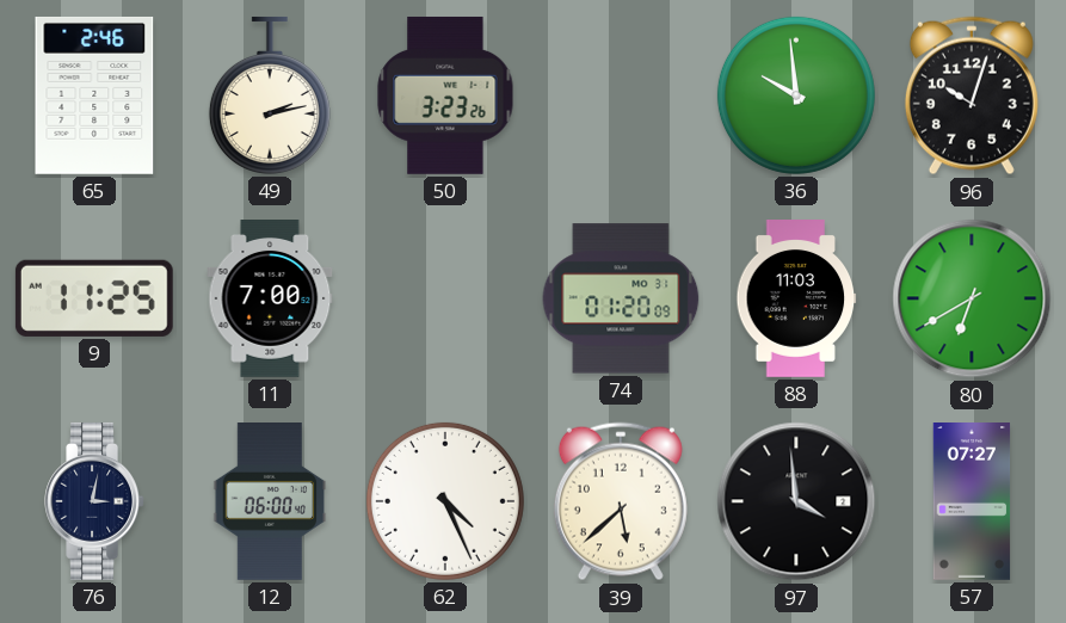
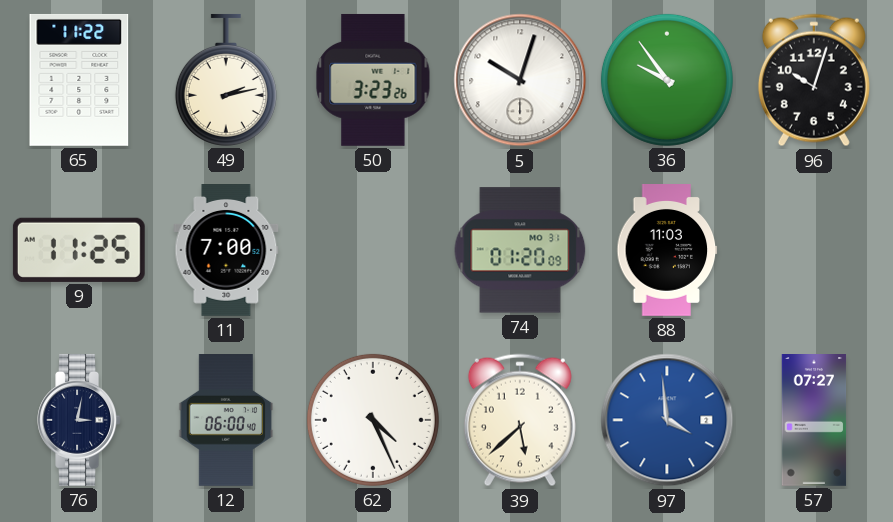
65: 2:46 -> 11:22
5: none -> 10:03
36: 9:59 -> 9:54
80: 6:40 -> none
97 dial: black -> blue
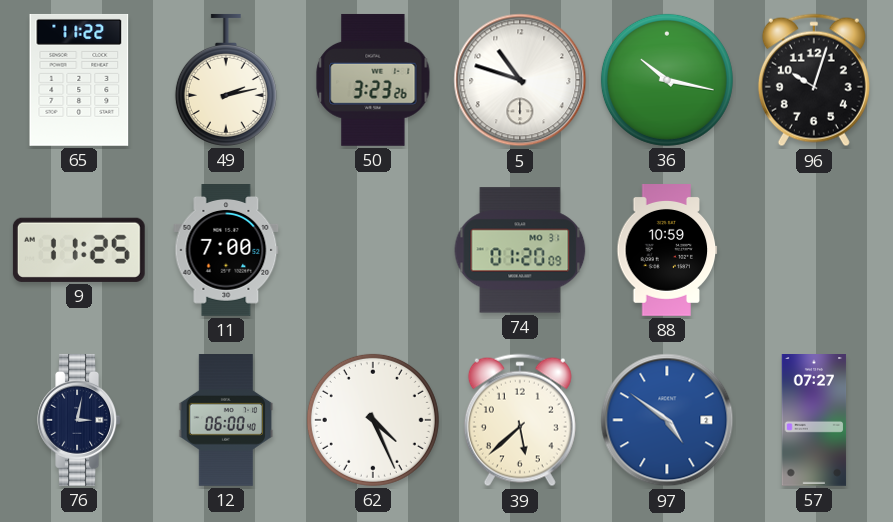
5: 10:03 -> 10:48
36: 9:54 -> 10:17
88: 11:03 -> 10:59
97: 3:59 -> 4:51
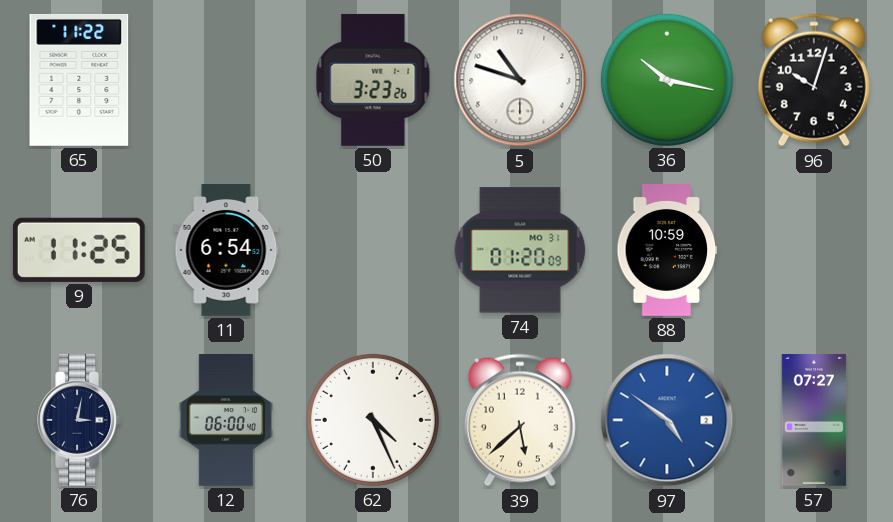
49: 2:13 -> none
11: 7:00 -> 6:54
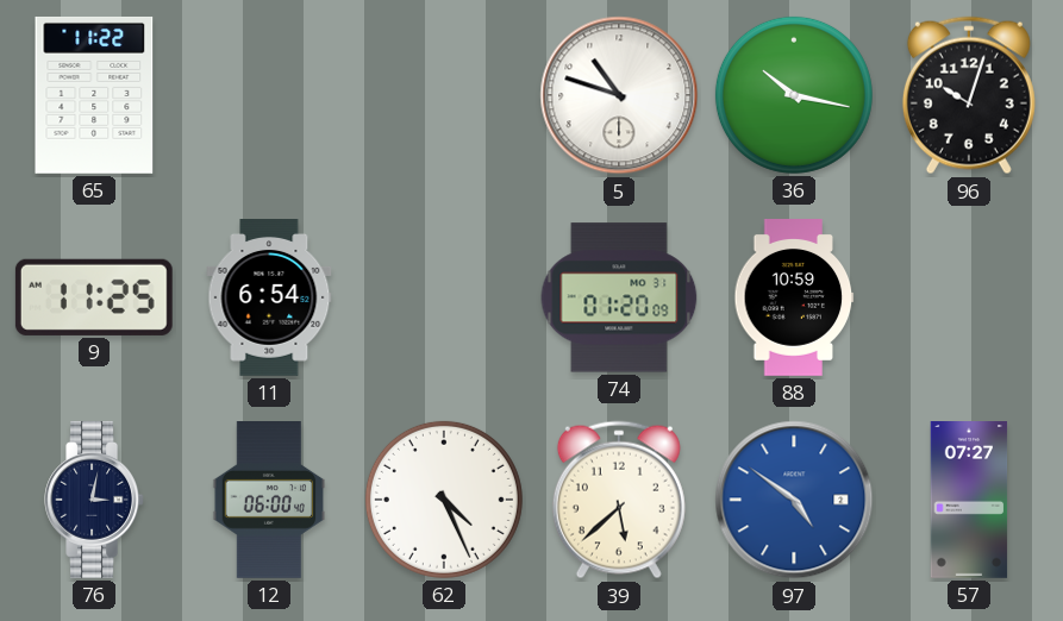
50: 3:23 -> none
